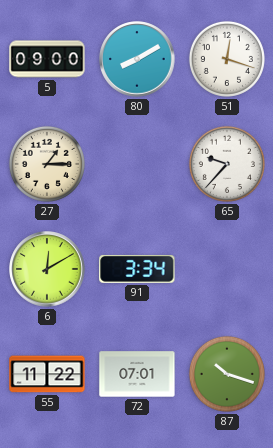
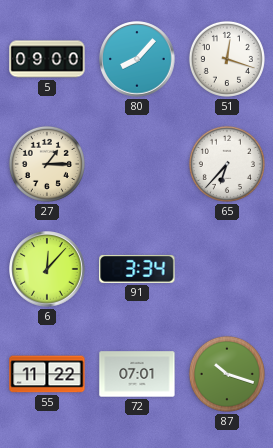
80: 8:10 -> 8:07
65: 9:37 -> 6:37
6: 12:10 -> 12:07
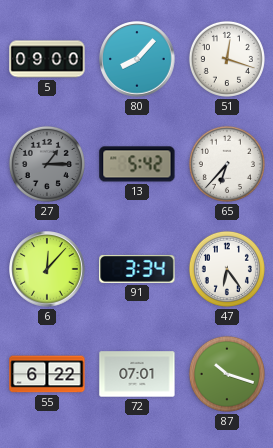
27 dial: cream -> grey
13: none -> 5:42
47: none -> 6:24
55: 11:22 -> 6:22
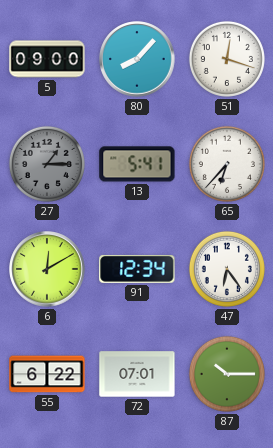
13: 5:42 -> 5:41
6: 12:07 -> 12:10
91: 3:34 -> 12:34
87: 10:18 -> 10:15
